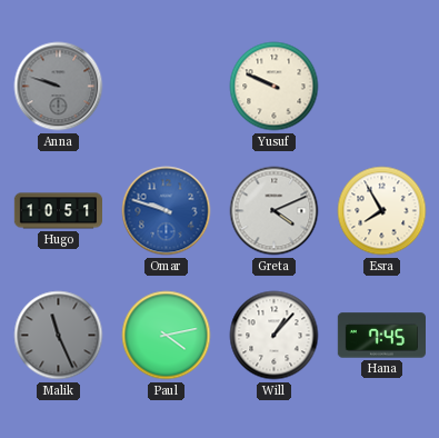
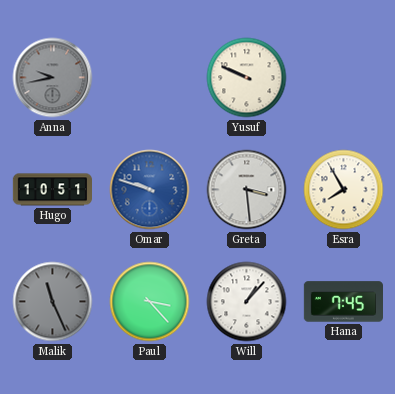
Anna: 9:48 -> 9:43
Greta: 4:11 -> 3:29
Paul: 4:13 -> 3:23
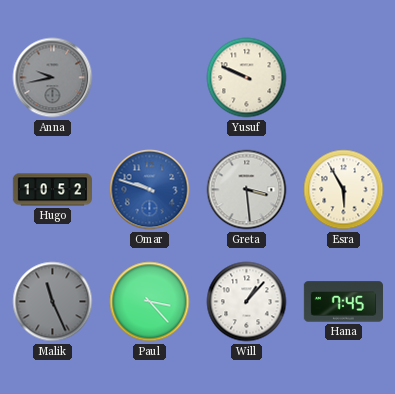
Hugo: 10:51 -> 10:52
Esra: 7:55 -> 5:55
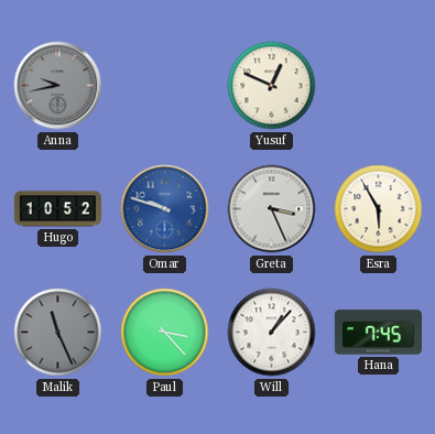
Yusuf: 9:49 -> 12:49
Greta: 3:29 -> 3:26
